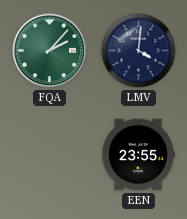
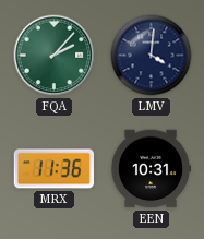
MRX: none -> 11:36
EEN: 23:55 -> 10:31
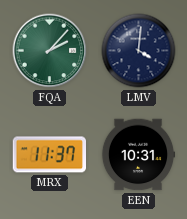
MRX: 11:36 -> 11:37
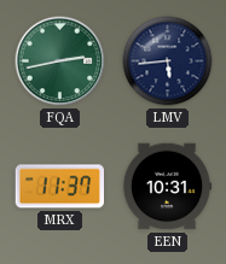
FQA: 2:07 -> 2:43
LMV: 4:01 -> 5:44
